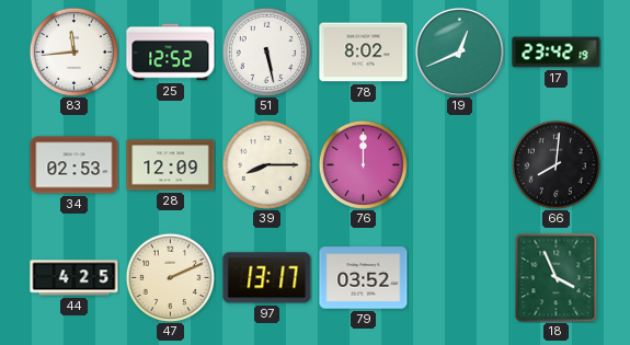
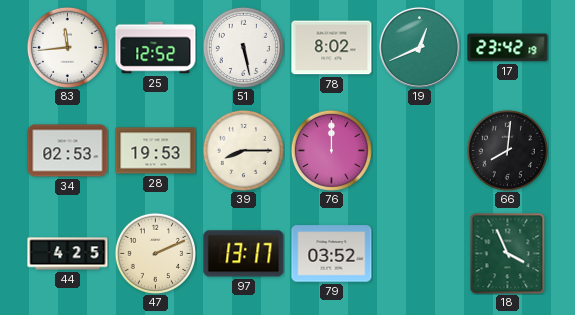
28: 12:09 -> 19:53
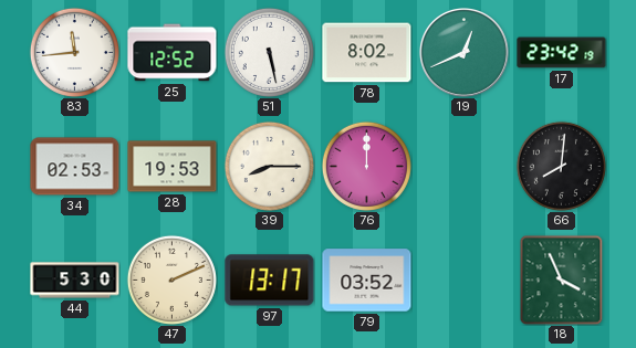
44: 4:25 -> 5:30
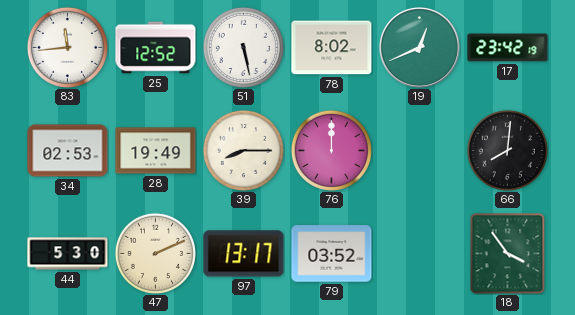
28: 19:53 -> 19:49
18: 3:56 -> 3:54
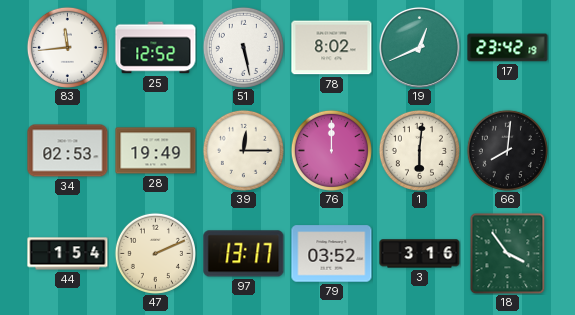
39: 8:15 -> 12:15
1: none -> 6:01
44: 5:30 -> 1:54
3: none -> 3:16
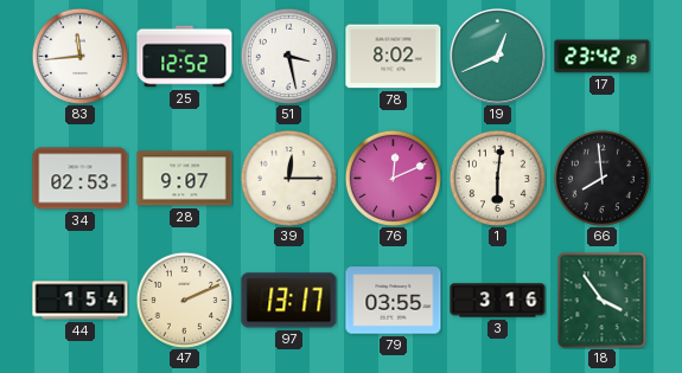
51: 5:28 -> 3:28
28: 19:49 -> 9:07
76: 12:00 -> 12:11
66: 8:01 -> 7:59
79: 03:52 -> 03:55
